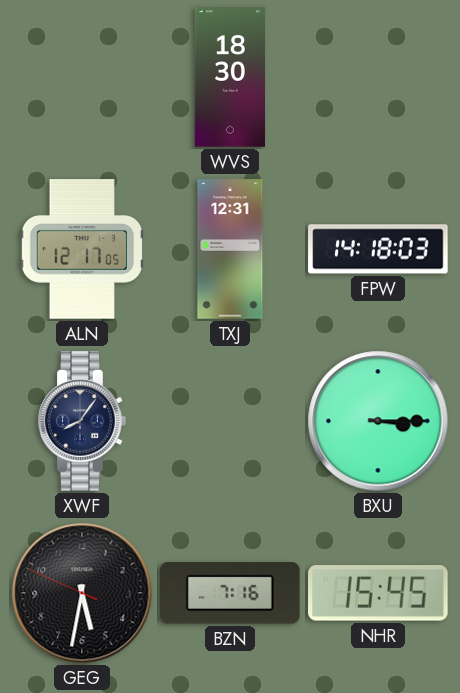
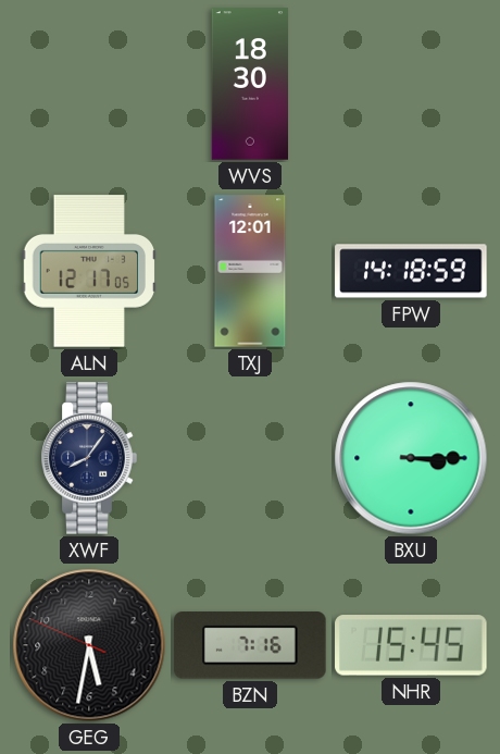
TXJ: 12:31 -> 12:01
FPW: 14:18:03 -> 14:18:59
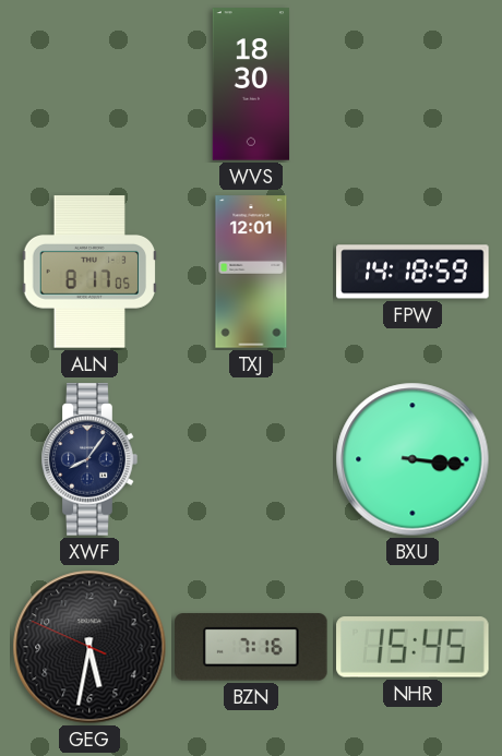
ALN: 12:17 -> 8:17
BXU: 3:15 -> 3:16
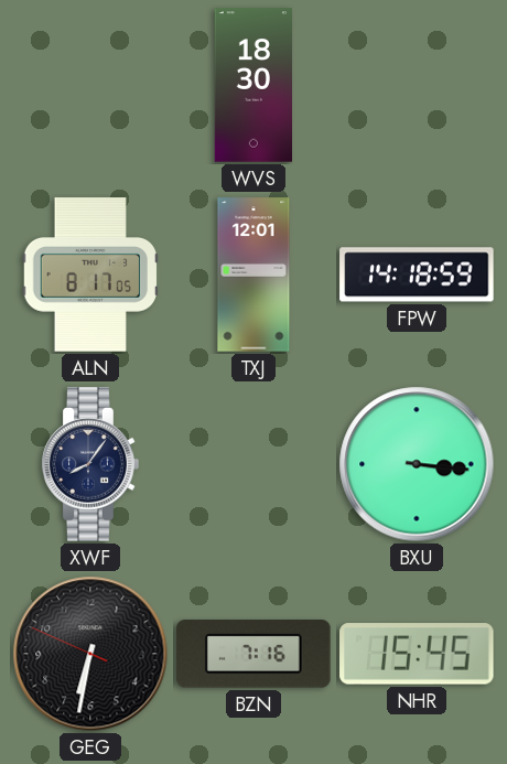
GEG: 5:31 -> 6:31
